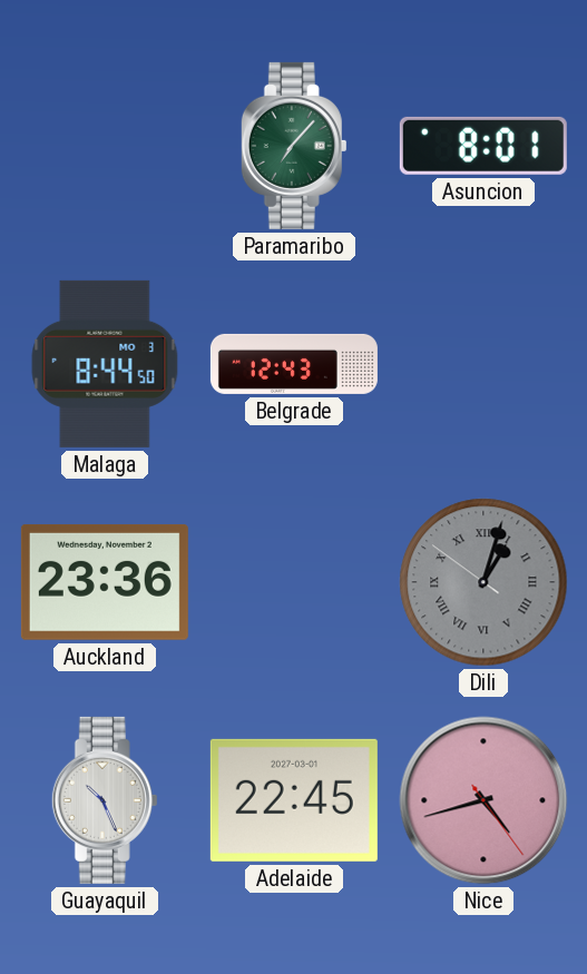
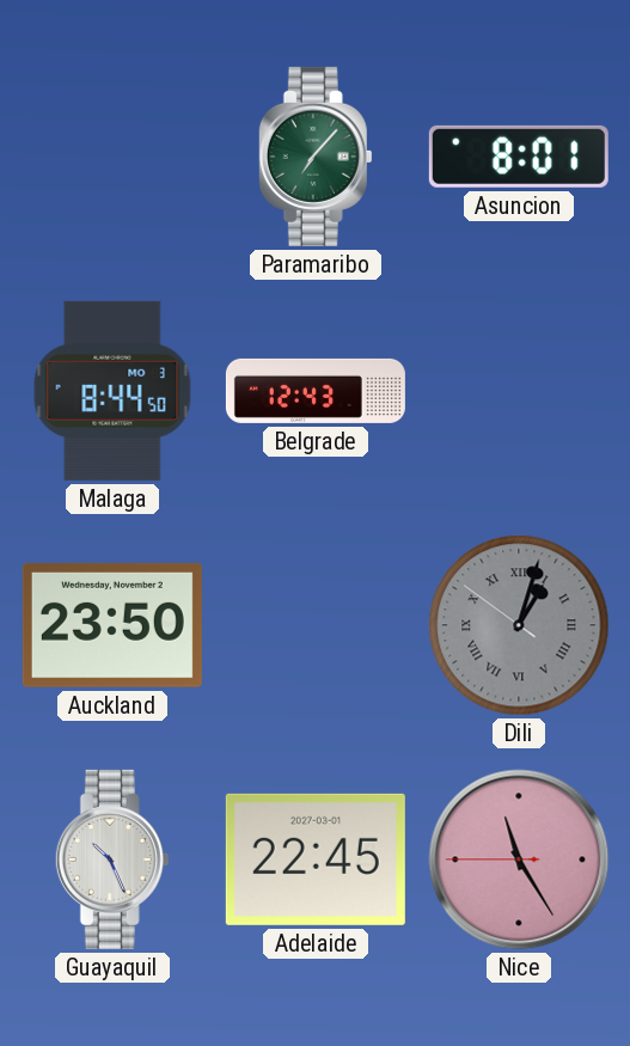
Auckland: 23:36 -> 23:50
Nice: 4:42 -> 11:24
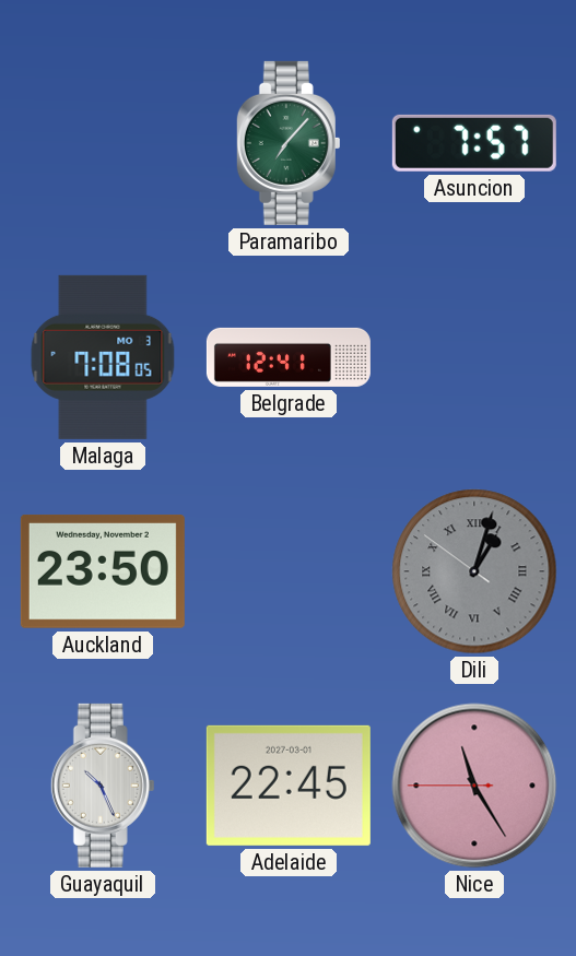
Asuncion: 8:01 -> 7:57
Malaga: 8:44 -> 7:08
Belgrade: 12:43 -> 12:41
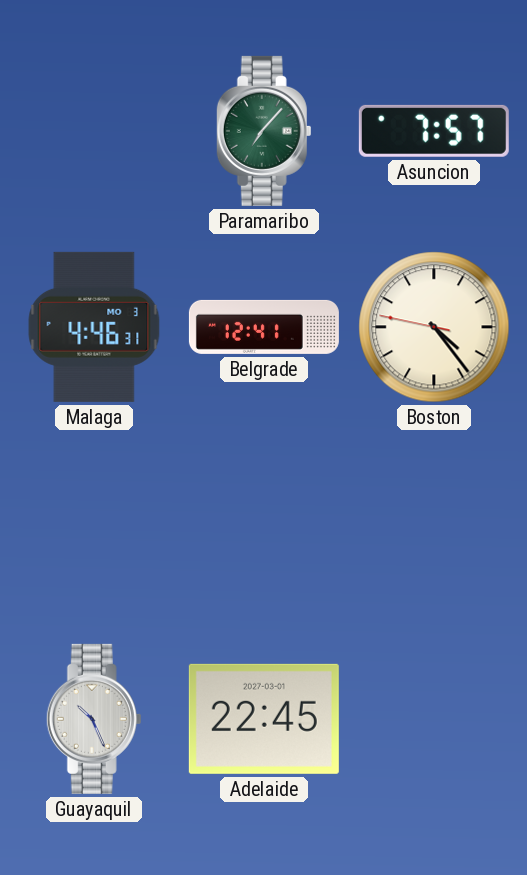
Malaga: 7:08 -> 4:46
Boston: none -> 4:23
Auckland: 23:50 -> none
Dili: 1:02 -> none
Nice: 11:24 -> none
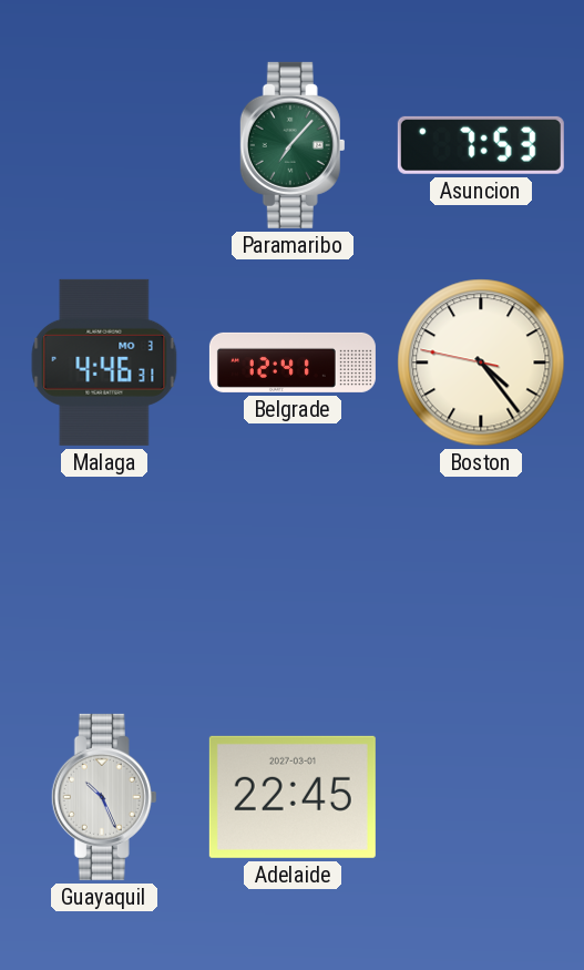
Asuncion: 7:57 -> 7:53
